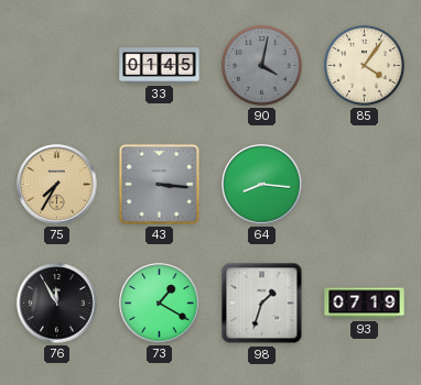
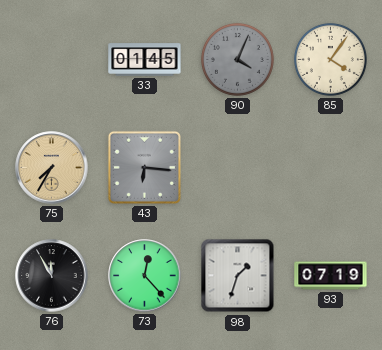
90: 4:02 -> 4:04
43: 3:16 -> 6:16
64: 8:16 -> none
73: 1:20 -> 12:23
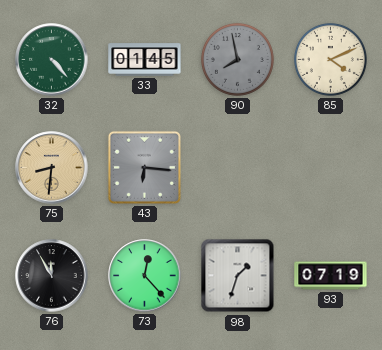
32: none -> 4:23
90: 4:04 -> 7:58
85: 4:06 -> 4:11
75: 7:35 -> 8:31
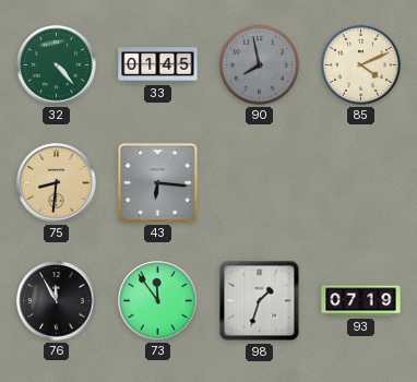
73: 12:23 -> 11:54
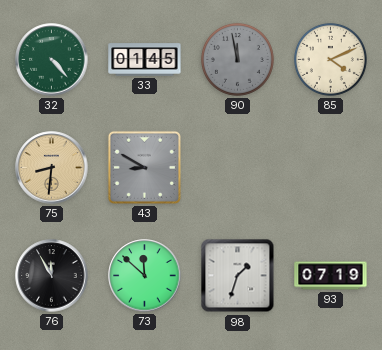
90: 7:58 -> 11:58
43: 6:16 -> 8:50
73: 11:54 -> 11:52
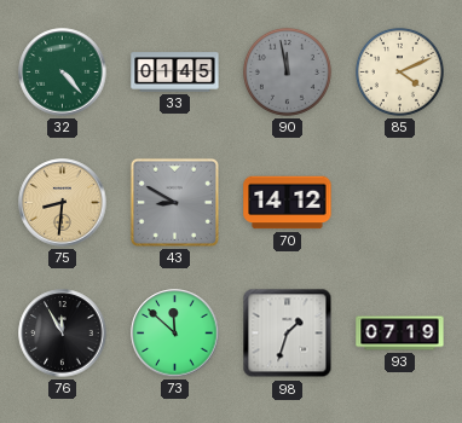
70: none -> 14:12
